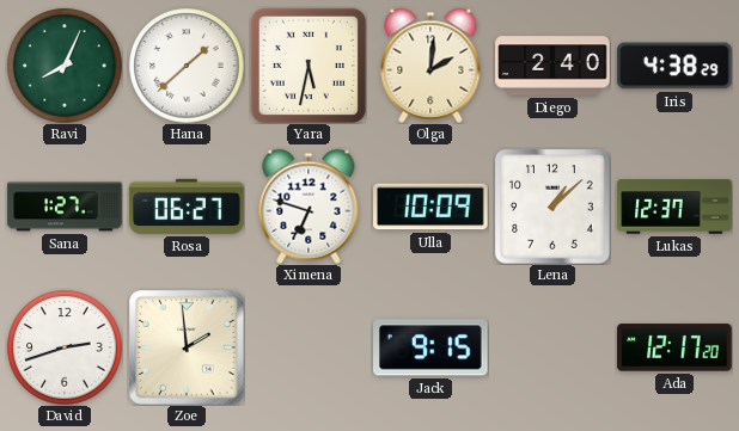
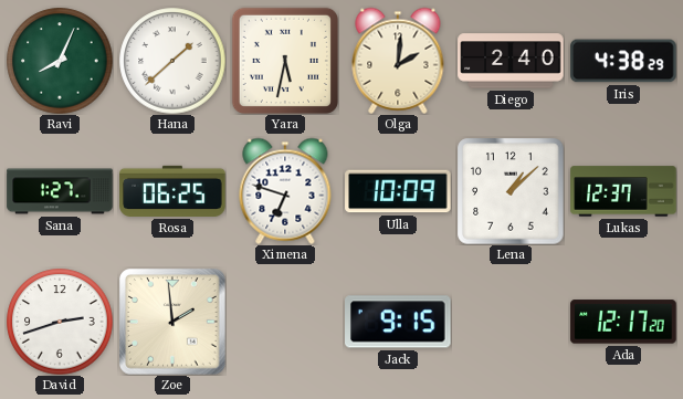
Rosa: 06:27 -> 06:25
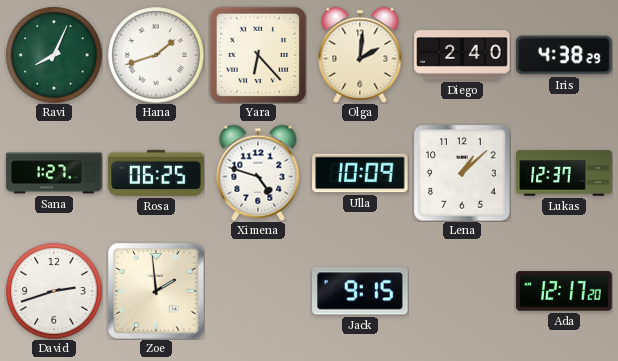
Hana: 1:38 -> 1:42
Yara: 5:32 -> 6:23
Ximena: 6:48 -> 4:48
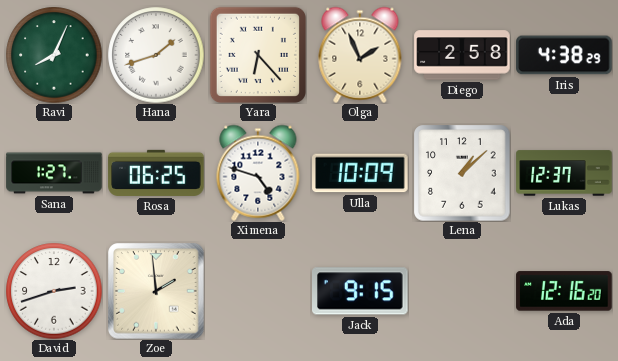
Olga: 2:01 -> 1:56
Diego: 2:40 -> 2:58
Ada: 12:17 -> 12:16
